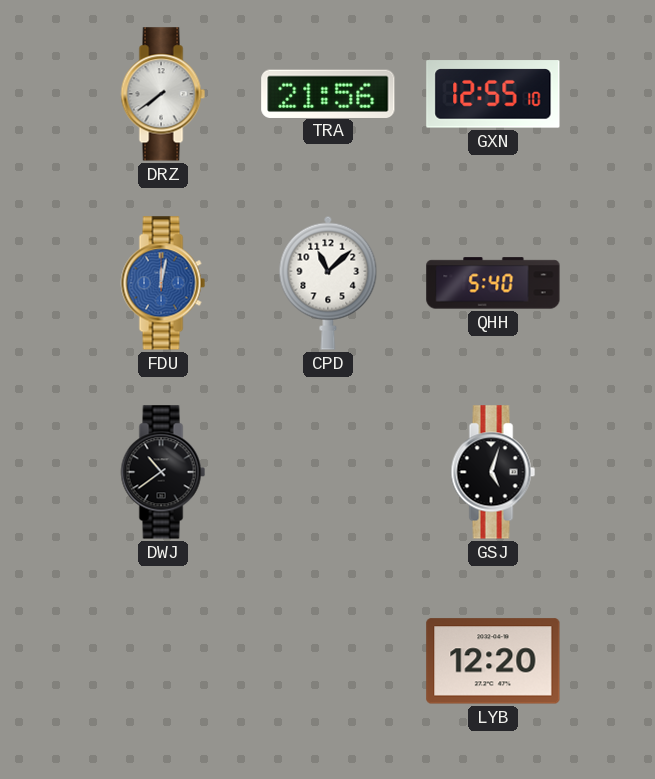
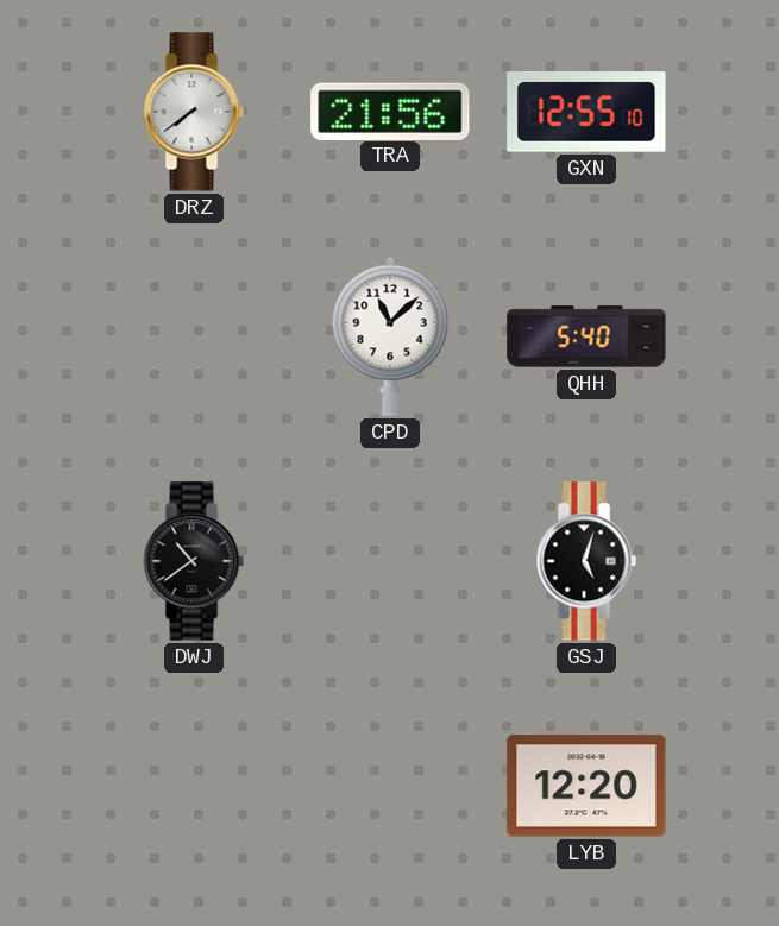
FDU: 12:02 -> none
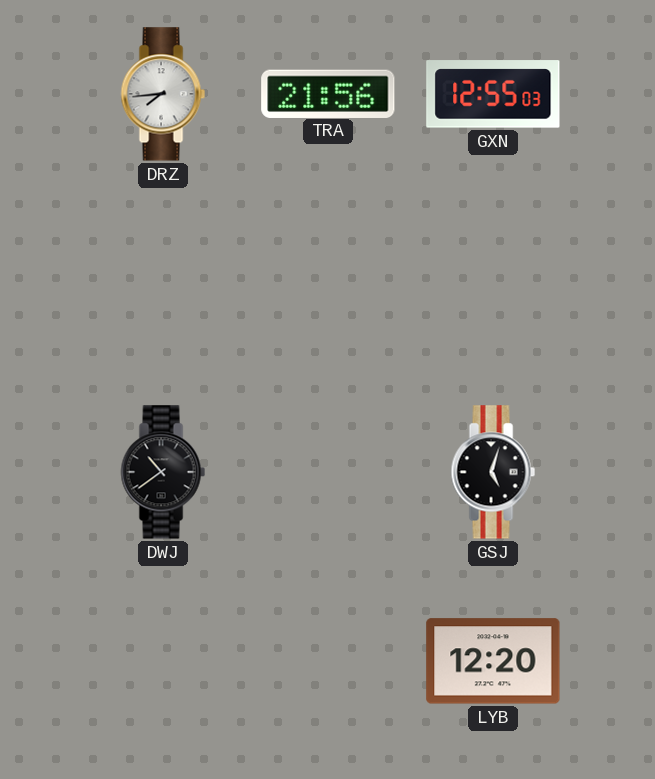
DRZ: 7:39 -> 7:44
GXN: 12:55:10 -> 12:55:03
CPD: 11:08 -> none
QHH: 5:40 -> none
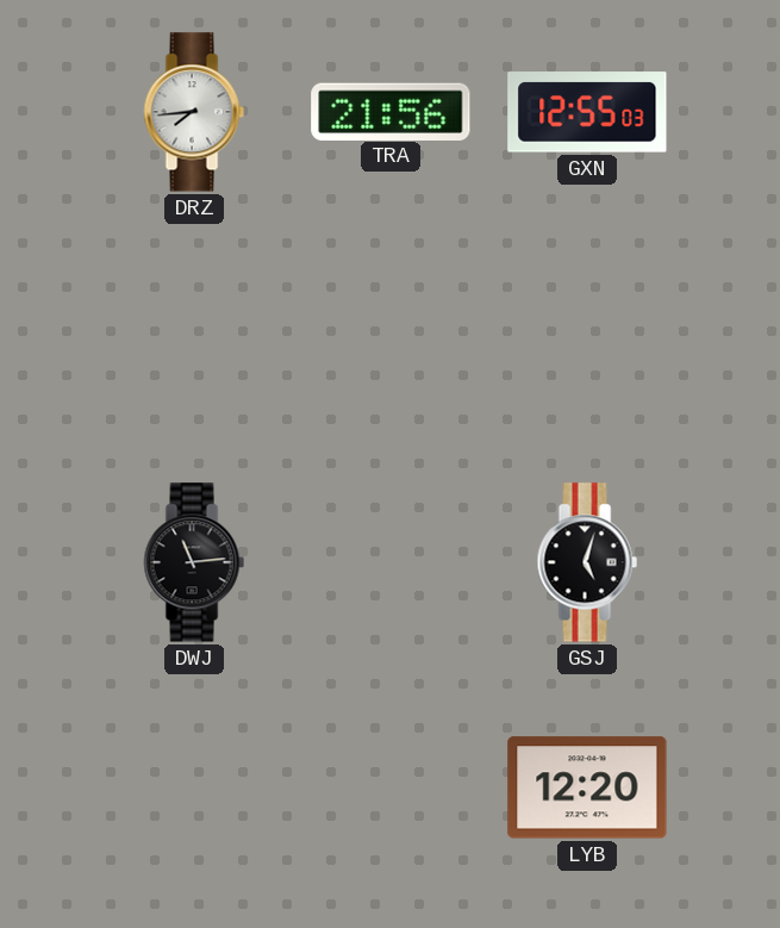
DWJ: 10:39 -> 11:14
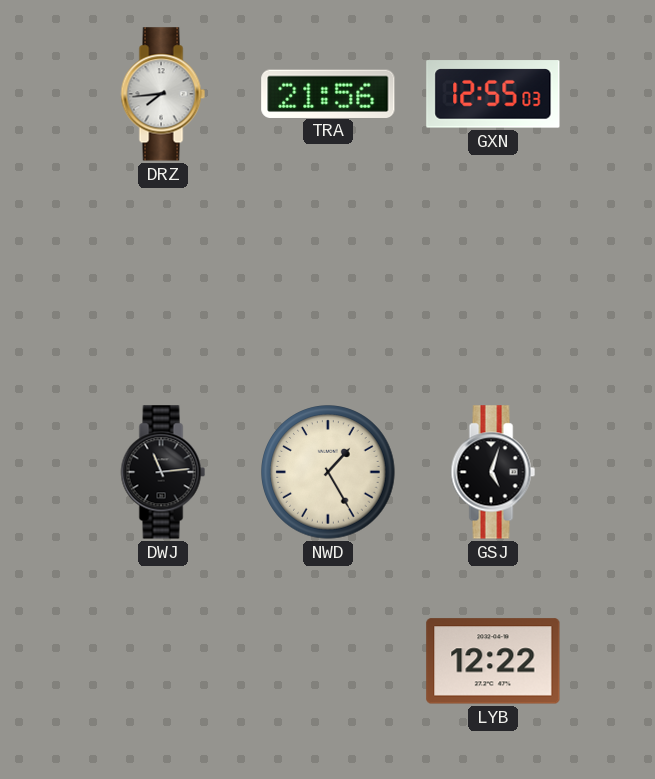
NWD: none -> 1:25
LYB: 12:20 -> 12:22
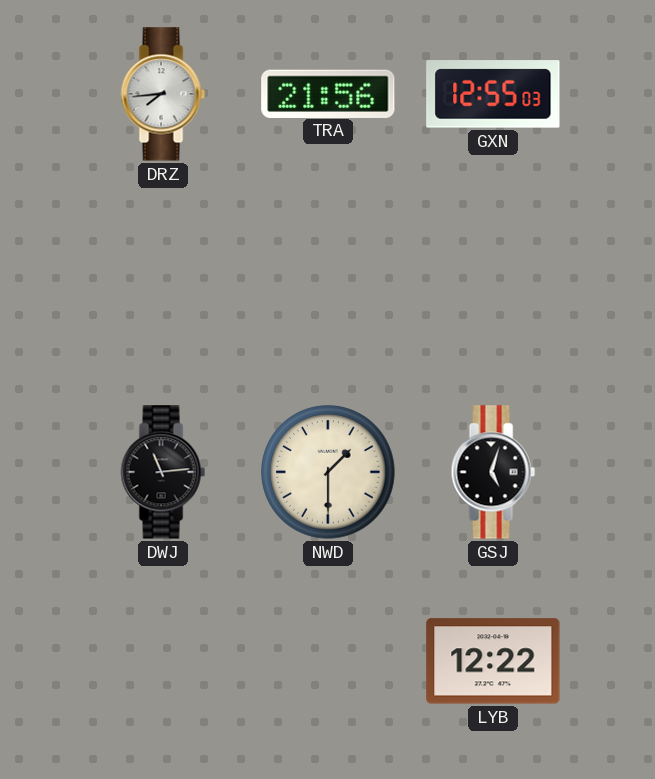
NWD: 1:25 -> 1:30
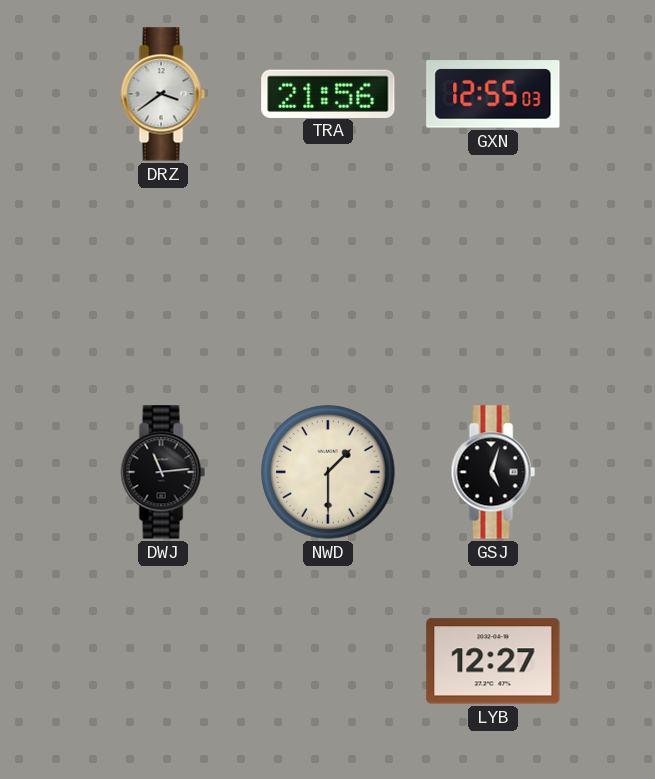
DRZ: 7:44 -> 3:39
LYB: 12:22 -> 12:27
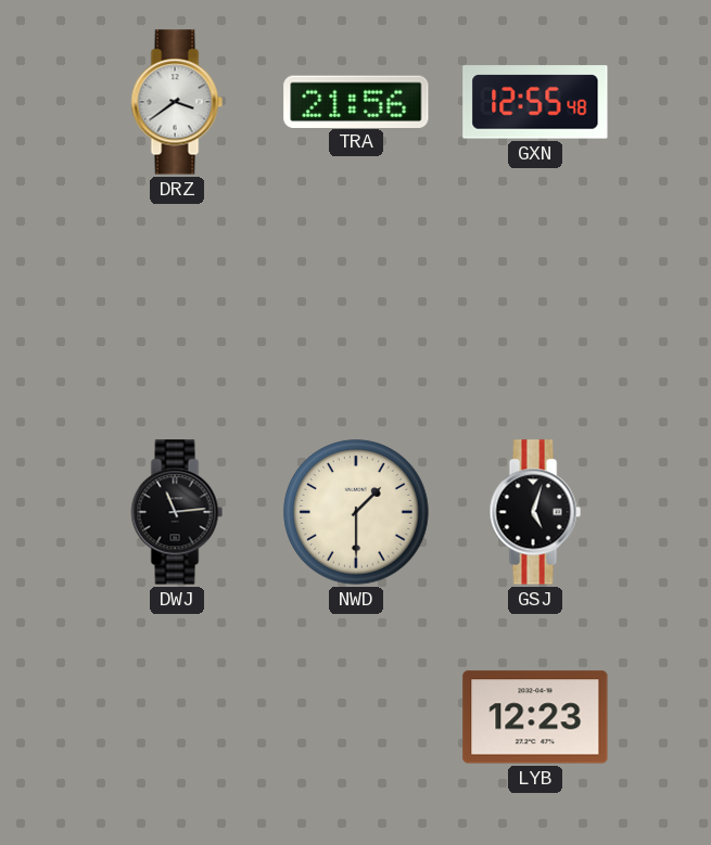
GXN: 12:55:03 -> 12:55:48
LYB: 12:27 -> 12:23
